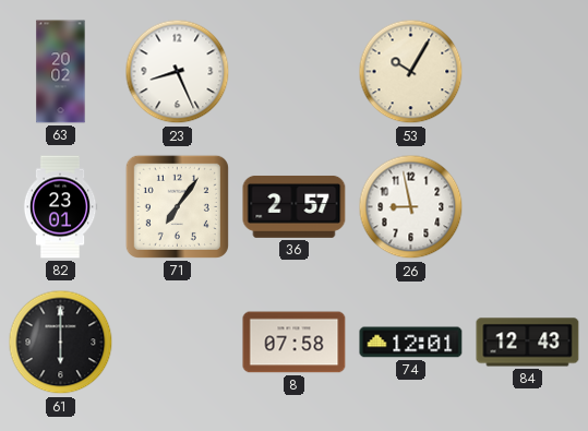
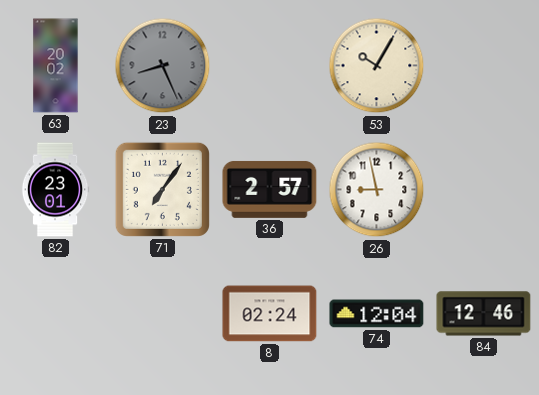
23 dial: white -> grey
61: 6:00 -> none
8: 07:58 -> 02:24
74: 12:01 -> 12:04
84: 12:43 -> 12:46
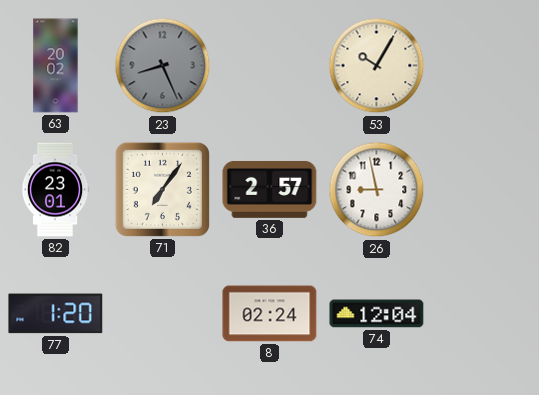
77: none -> 1:20
84: 12:46 -> none
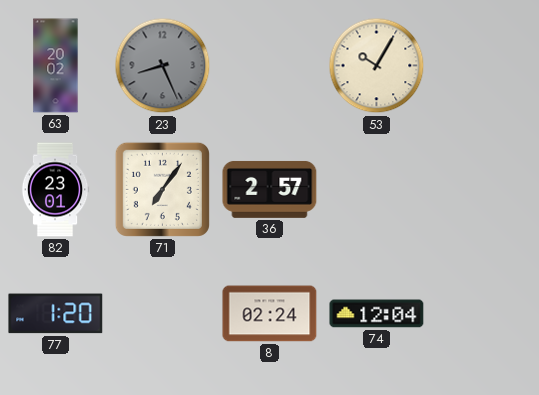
26: 8:58 -> none
